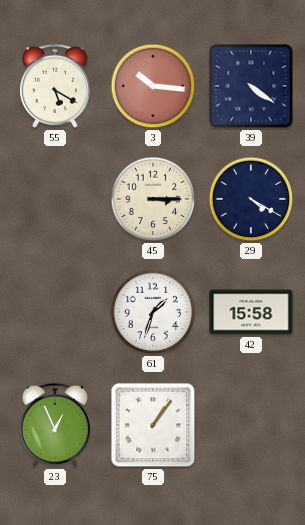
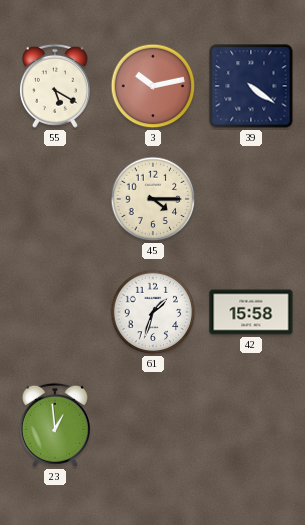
3: 10:16 -> 10:13
45: 3:15 -> 4:15
29: 4:20 -> none
23: 12:56 -> 12:59
75: 1:06 -> none
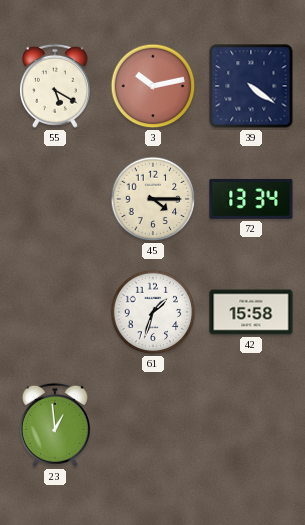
72: none -> 13:34
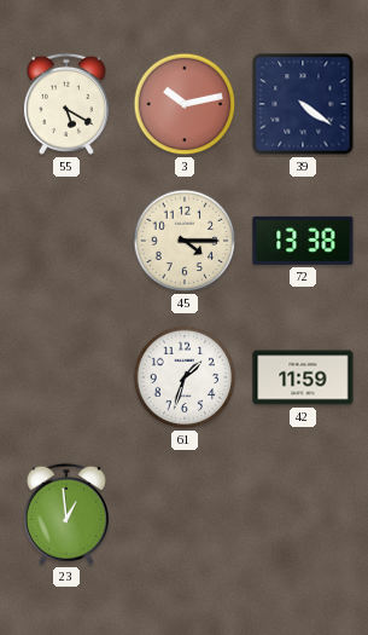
72: 13:34 -> 13:38
42: 15:58 -> 11:59
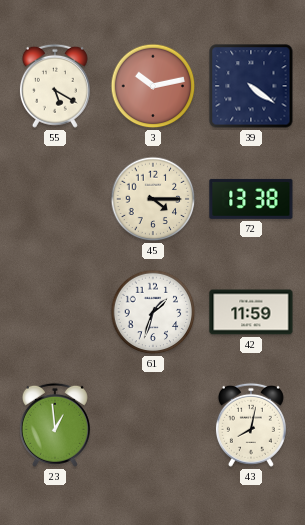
43: none -> 8:02
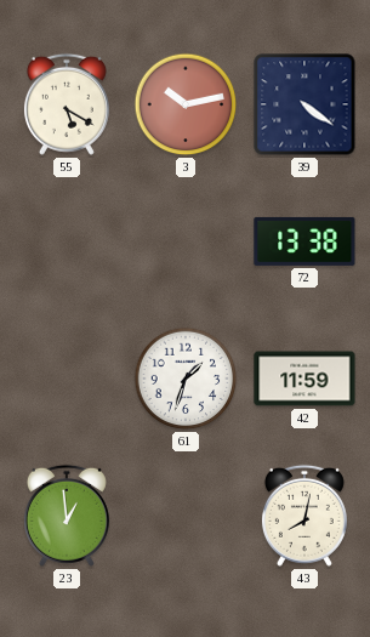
45: 4:15 -> none
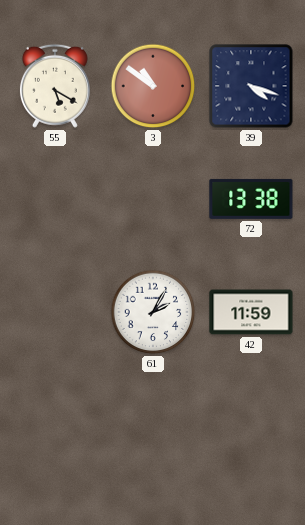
3: 10:13 -> 10:51
39: 4:21 -> 4:18
61: 1:33 -> 2:05
23: 12:59 -> none
43: 8:02 -> none
